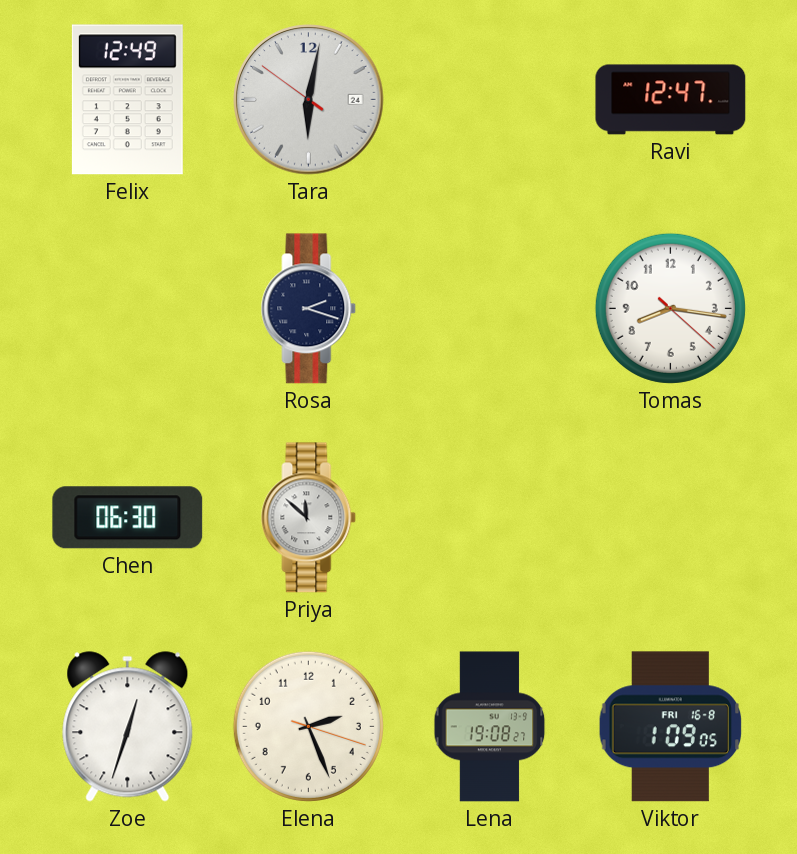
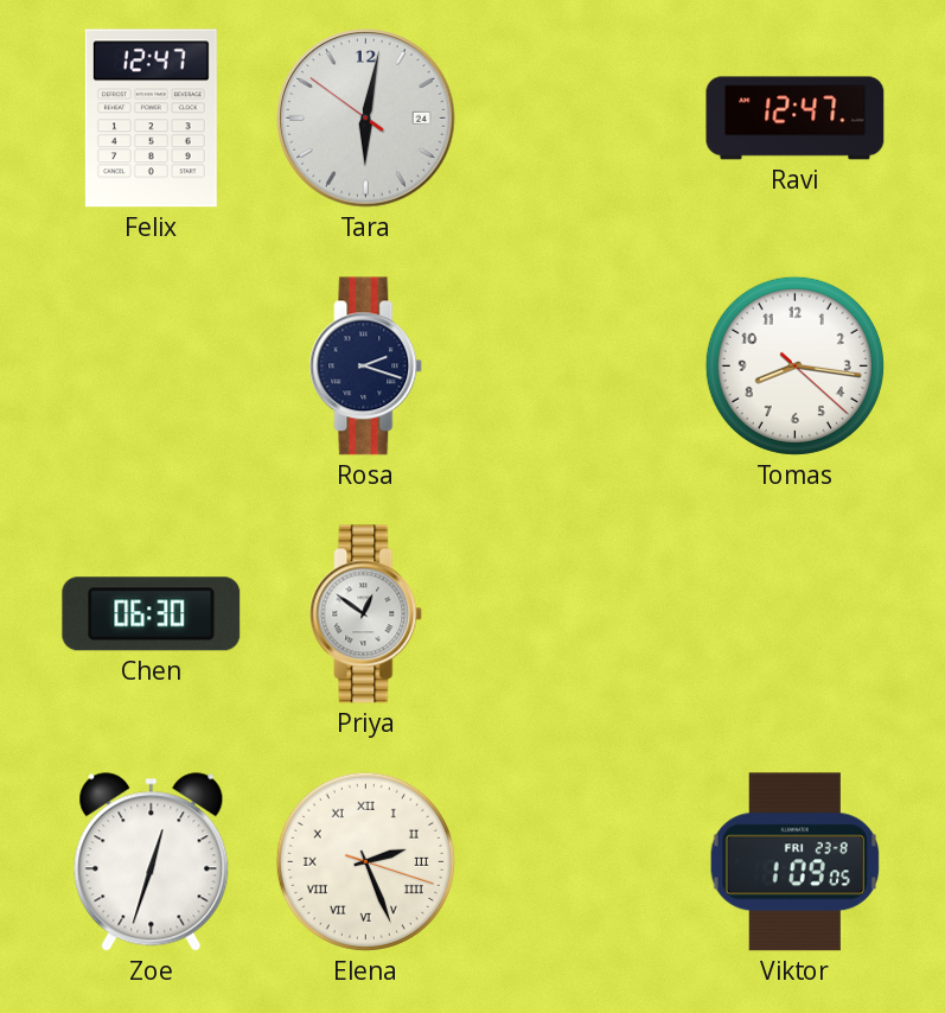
Felix: 12:49 -> 12:47
Priya: 11:52 -> 12:51
Elena numerals: Arabic -> Roman
Lena: 19:08 -> none
Viktor date: FRI 16-8 -> FRI 23-8
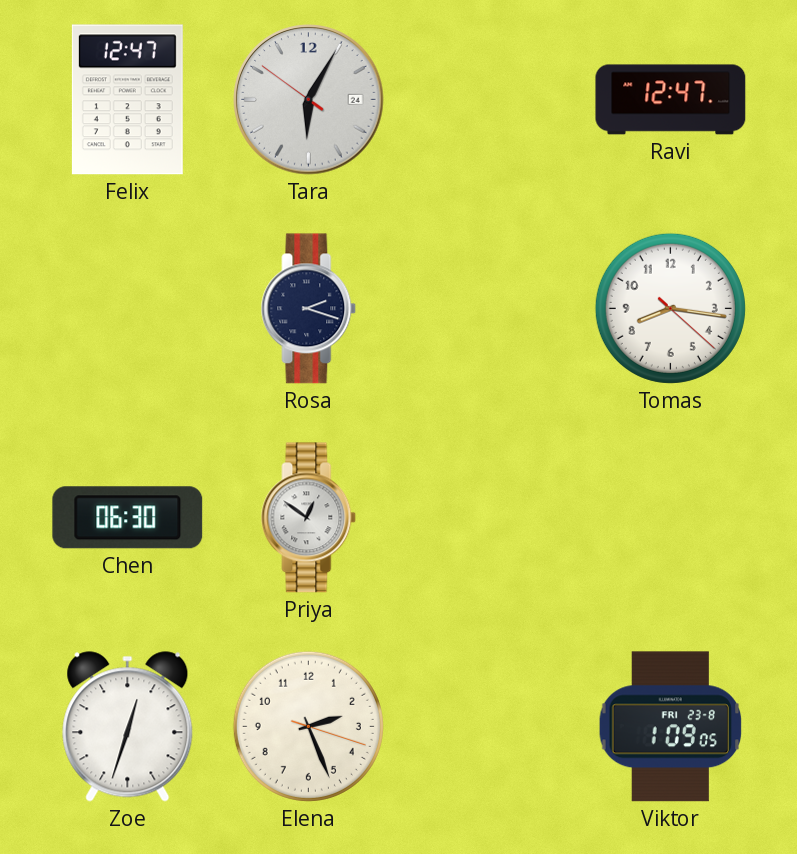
Tara: 6:01 -> 6:04
Elena numerals: Roman -> Arabic
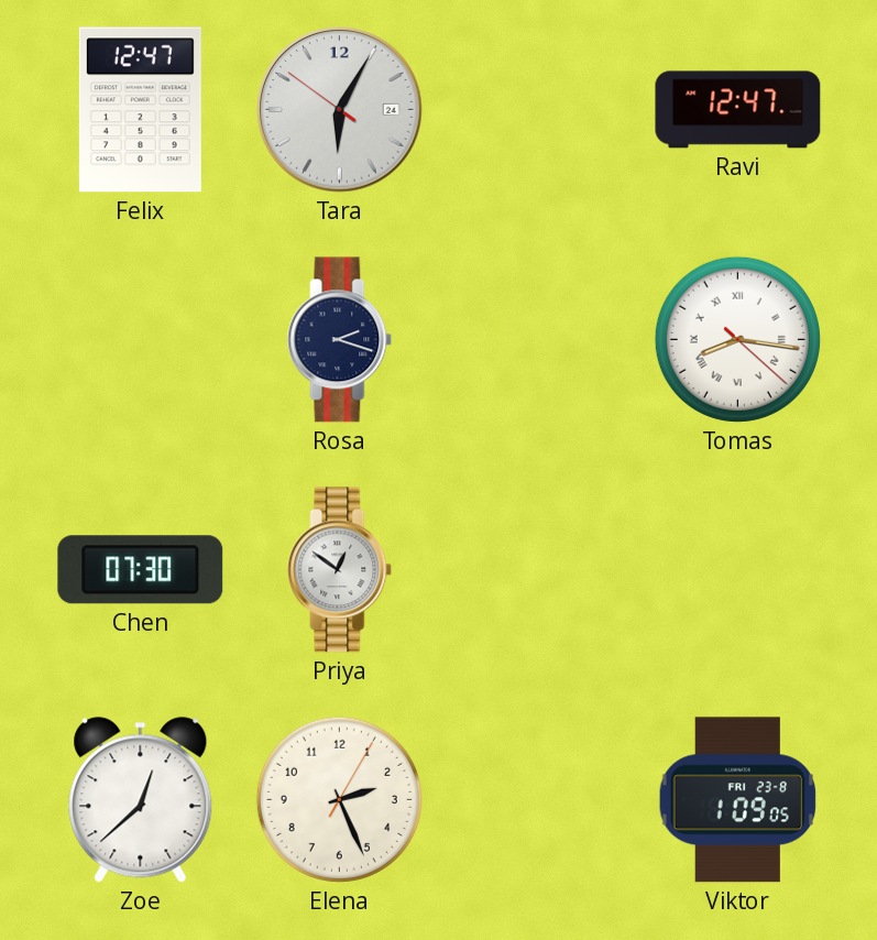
Tomas numerals: Arabic -> Roman
Chen: 06:30 -> 07:30
Zoe: 12:33 -> 12:38
Elena: 2:26:18 -> 2:26:05
